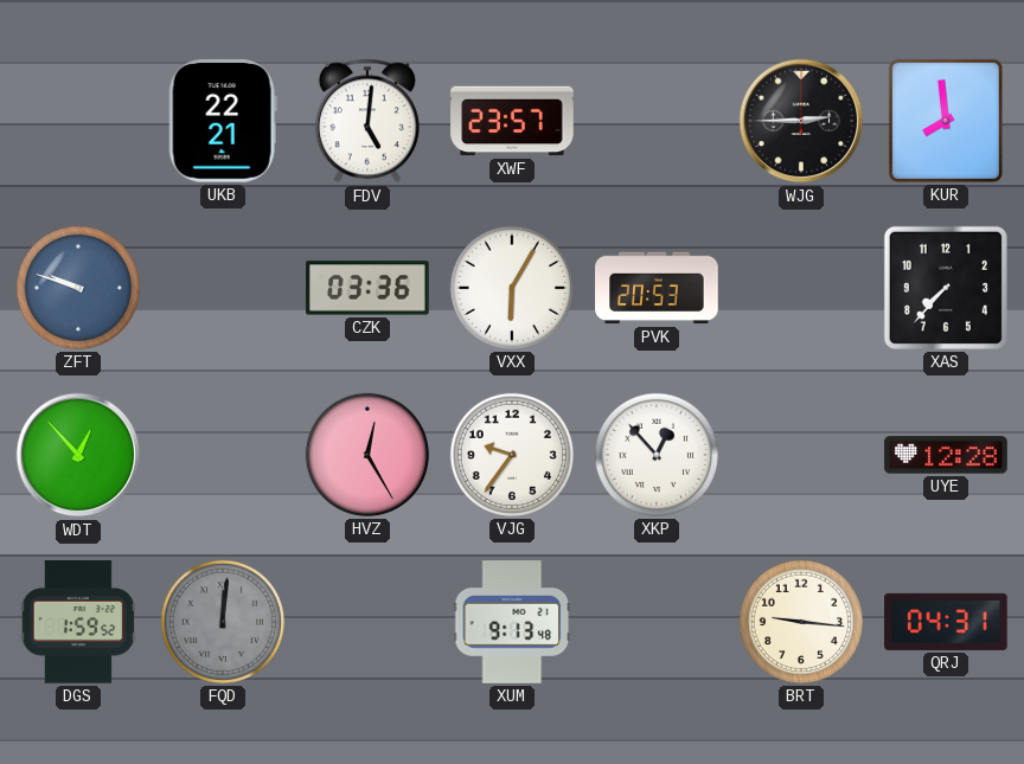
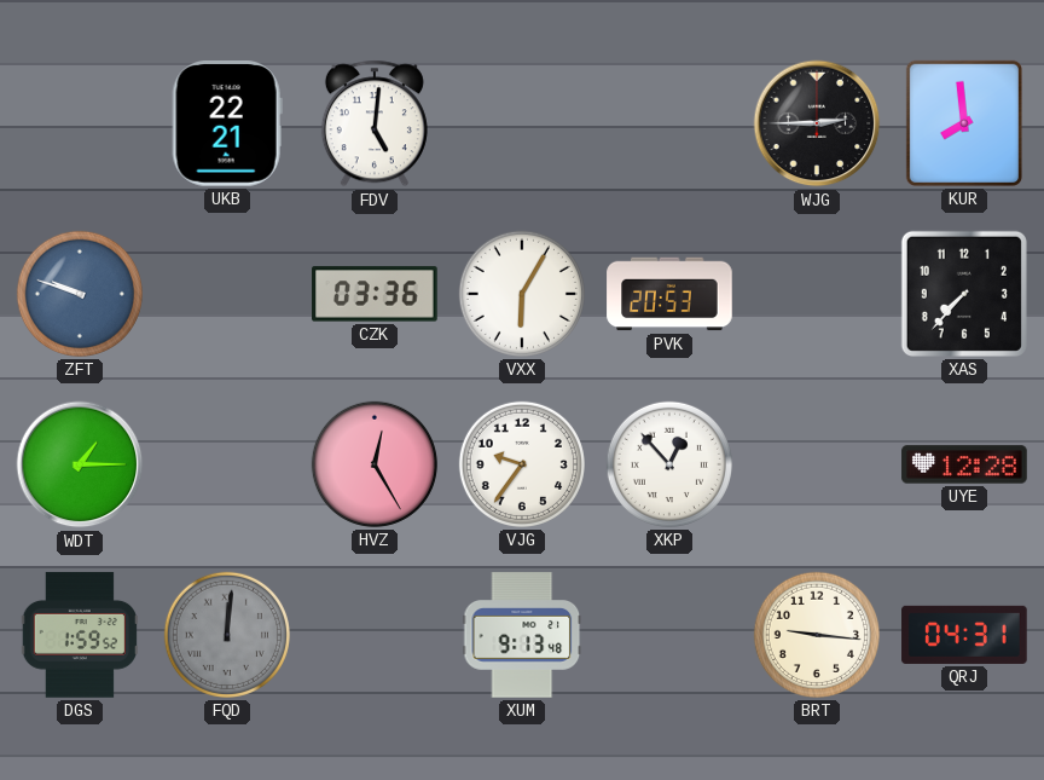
XWF: 23:57 -> none
WDT: 12:53 -> 1:15
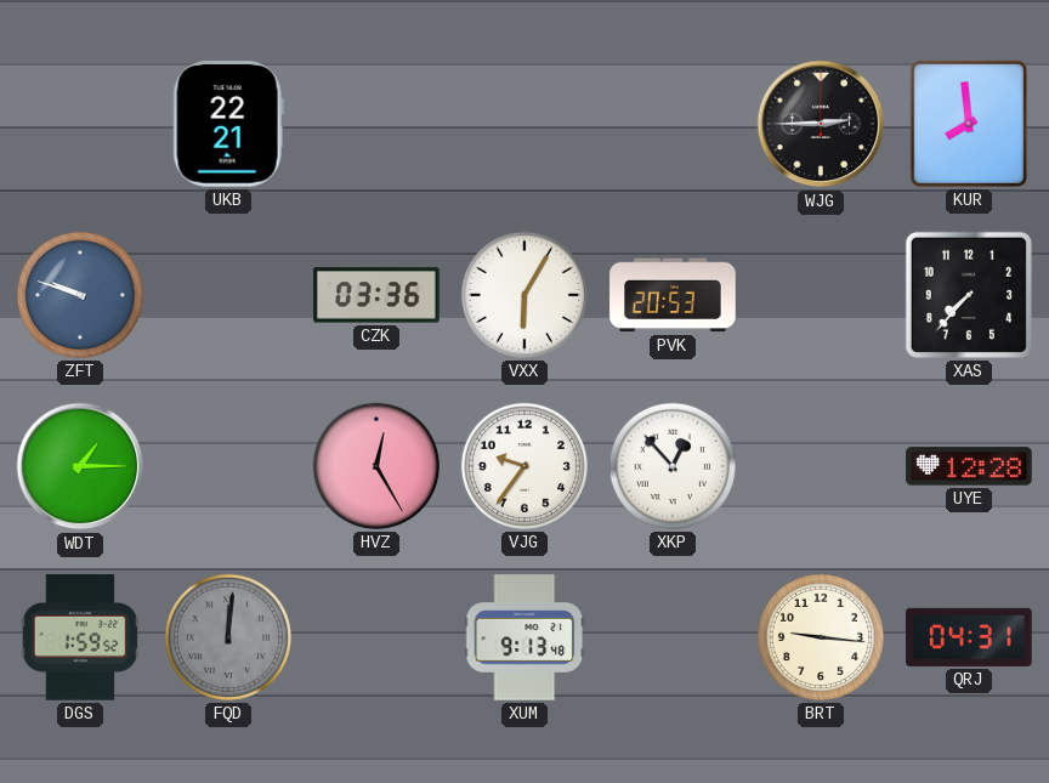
FDV: 5:01 -> none
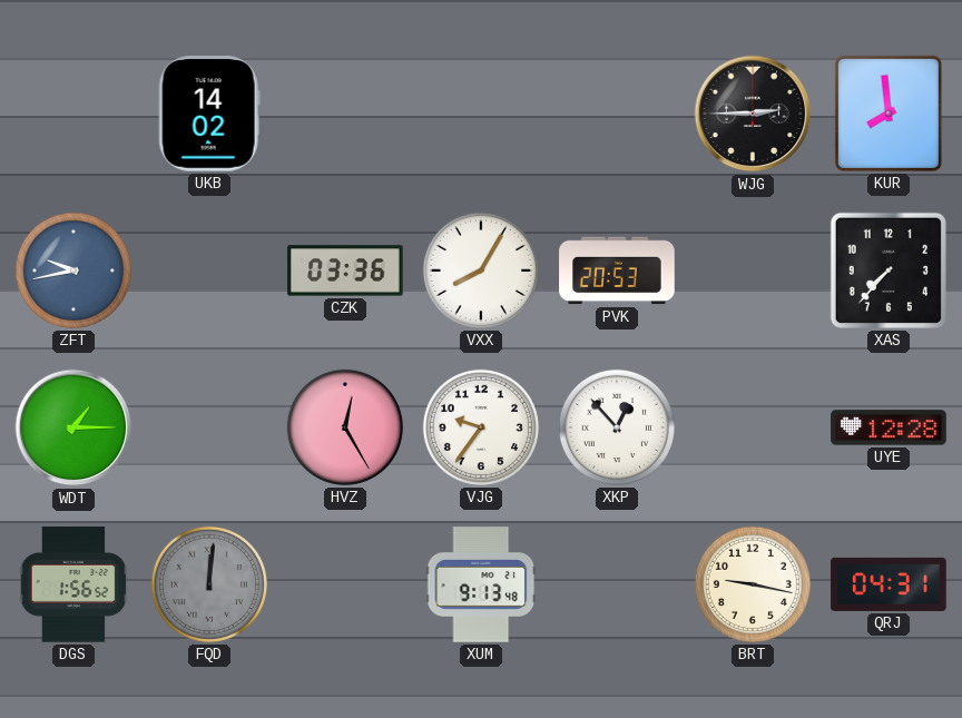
UKB: 22:21 -> 14:02
ZFT: 9:48 -> 9:43
VXX: 6:05 -> 8:05
DGS: 1:59 -> 1:56
BRT: 9:16 -> 9:17
